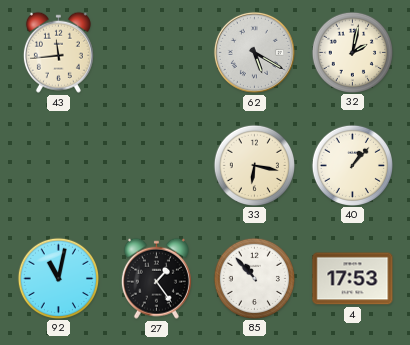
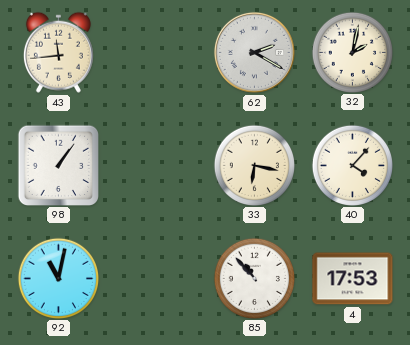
62: 5:20 -> 2:20
98: none -> 1:06
40: 1:07 -> 4:07
27: 1:24 -> none
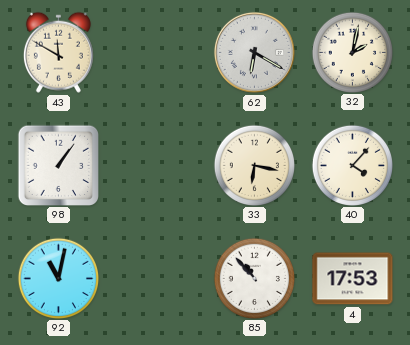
43: 11:44 -> 11:50
62: 2:20 -> 6:20
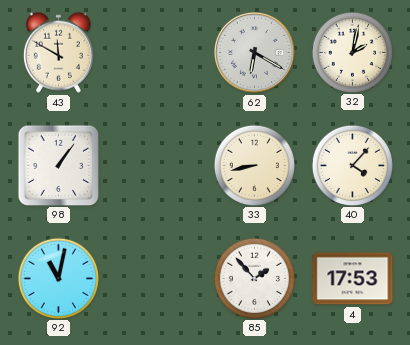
33: 6:17 -> 8:43
85: 10:53 -> 1:53
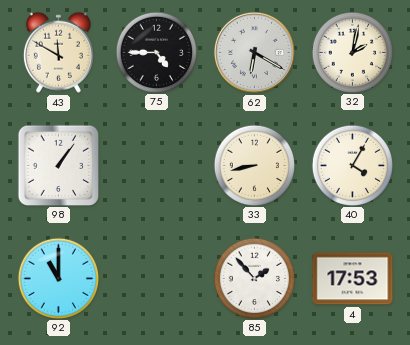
75: none -> 4:45
40: 4:07 -> 4:05
92: 11:02 -> 11:00
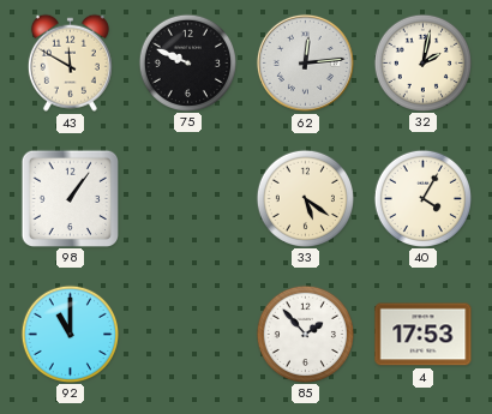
75: 4:45 -> 9:49
62: 6:20 -> 12:14
33: 8:43 -> 5:21
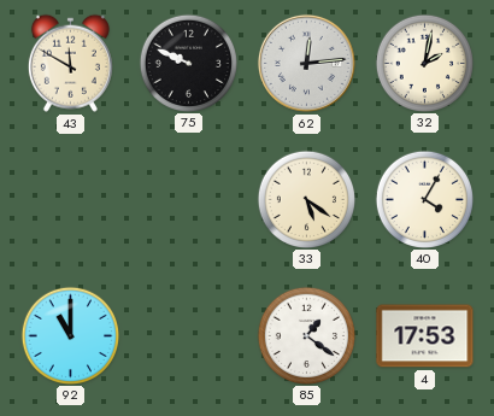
98: 1:06 -> none
85: 1:53 -> 1:21
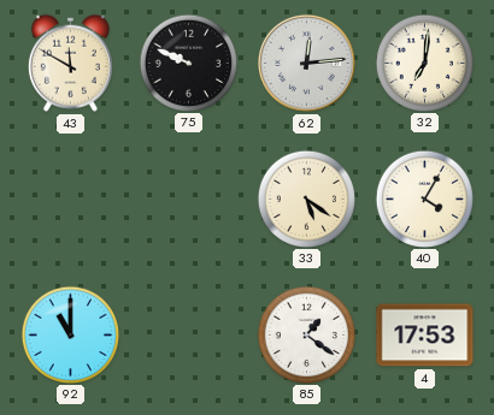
32: 2:02 -> 7:01
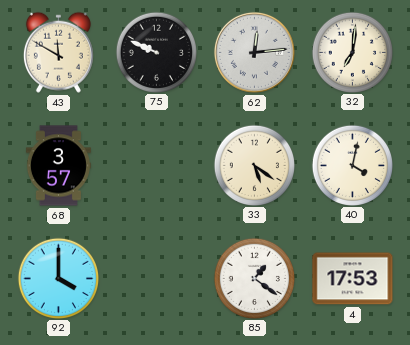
68: none -> 3:57
40: 4:05 -> 4:02
92: 11:00 -> 4:00
